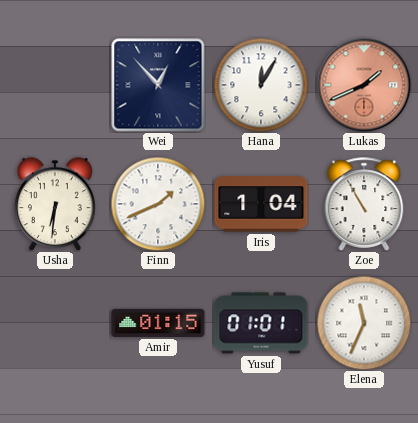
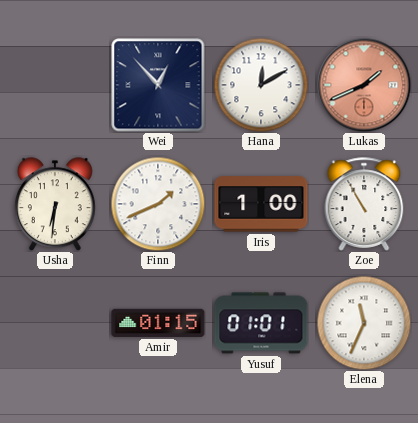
Hana: 12:05 -> 12:10
Iris: 1:04 -> 1:00
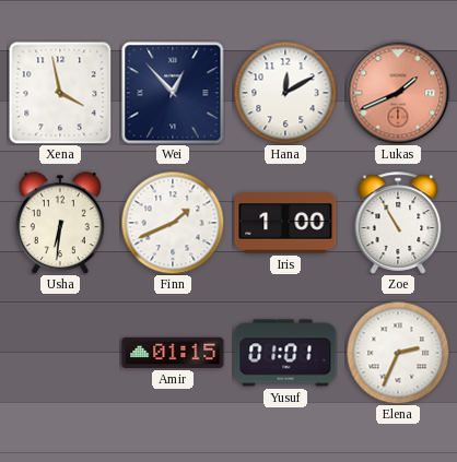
Xena: none -> 3:58
Elena: 11:34 -> 2:34
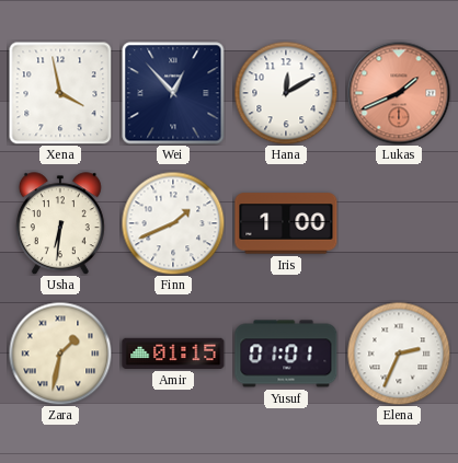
Zoe: 10:55 -> none
Zara: none -> 1:32
